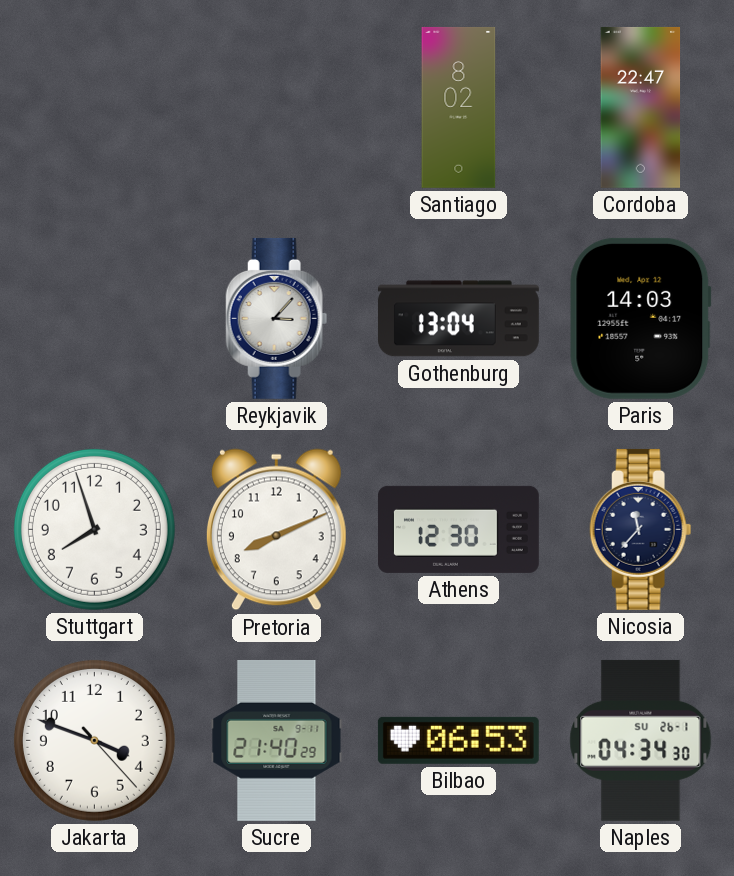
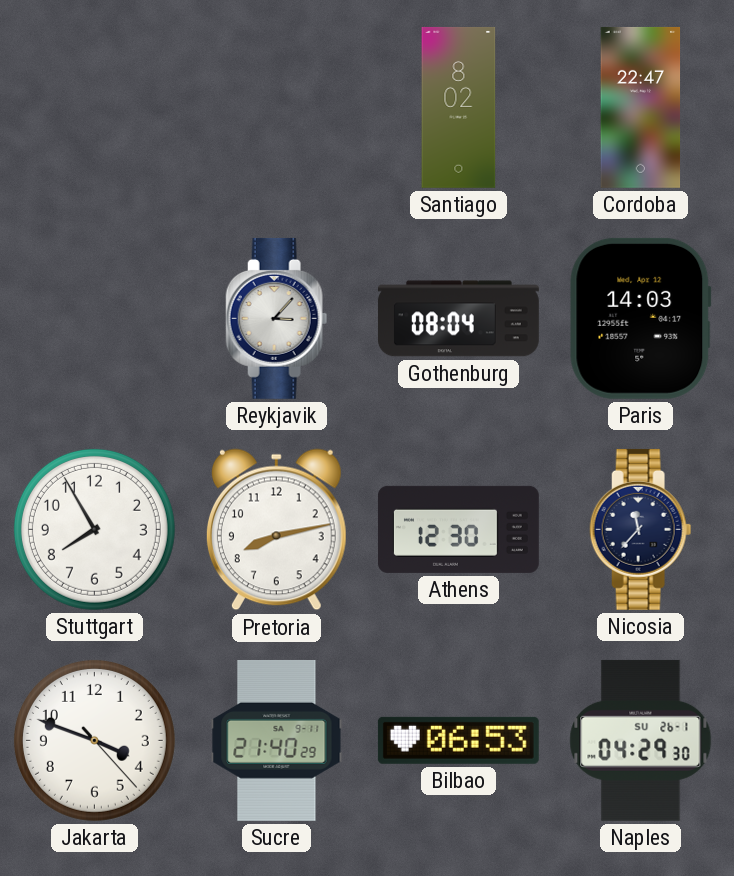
Gothenburg: 13:04 -> 08:04
Stuttgart: 7:57 -> 7:55
Pretoria: 8:11 -> 8:13
Naples: 04:34 -> 04:29
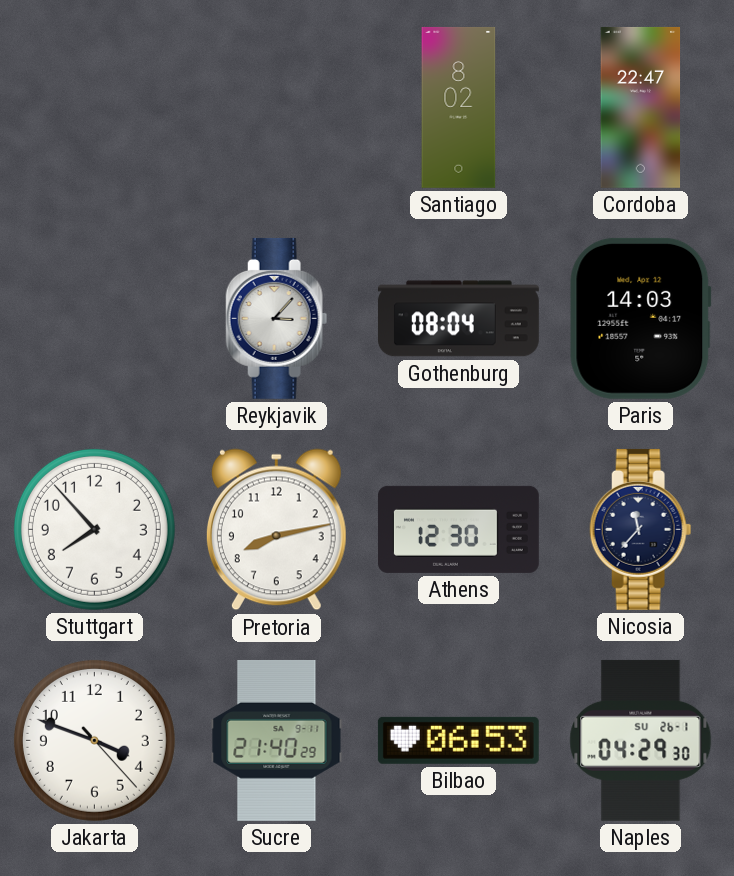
Stuttgart: 7:55 -> 7:53
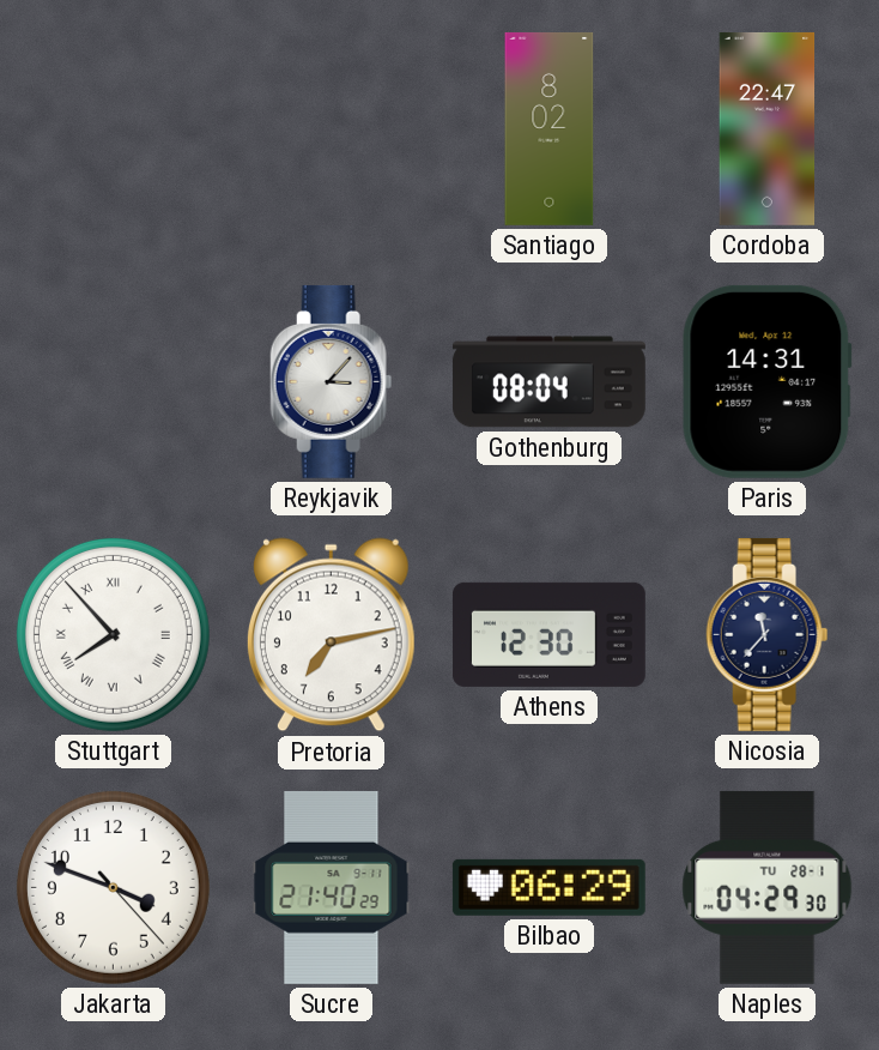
Paris: 14:03 -> 14:31
Stuttgart numerals: Arabic -> Roman
Pretoria: 8:13 -> 7:13
Bilbao: 06:53 -> 06:29
Naples date: SU 26-1 -> TU 28-1
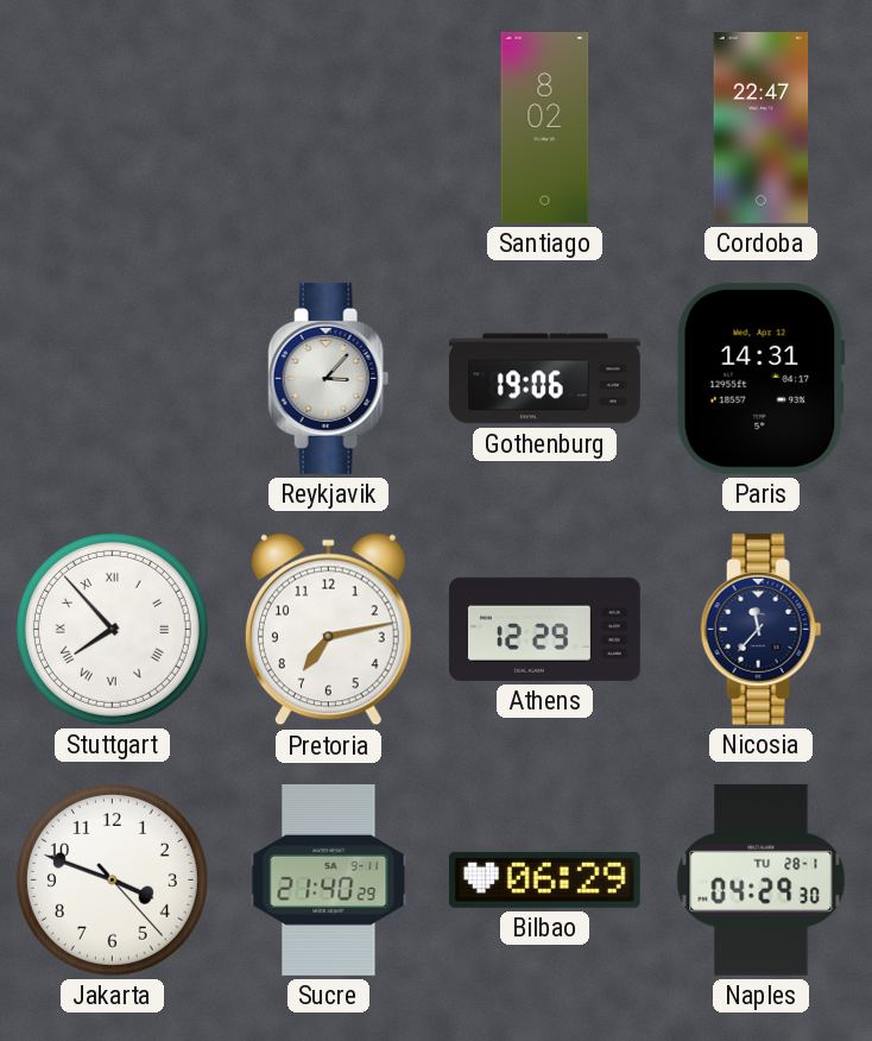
Gothenburg: 08:04 -> 19:06
Athens: 12:30 -> 12:29
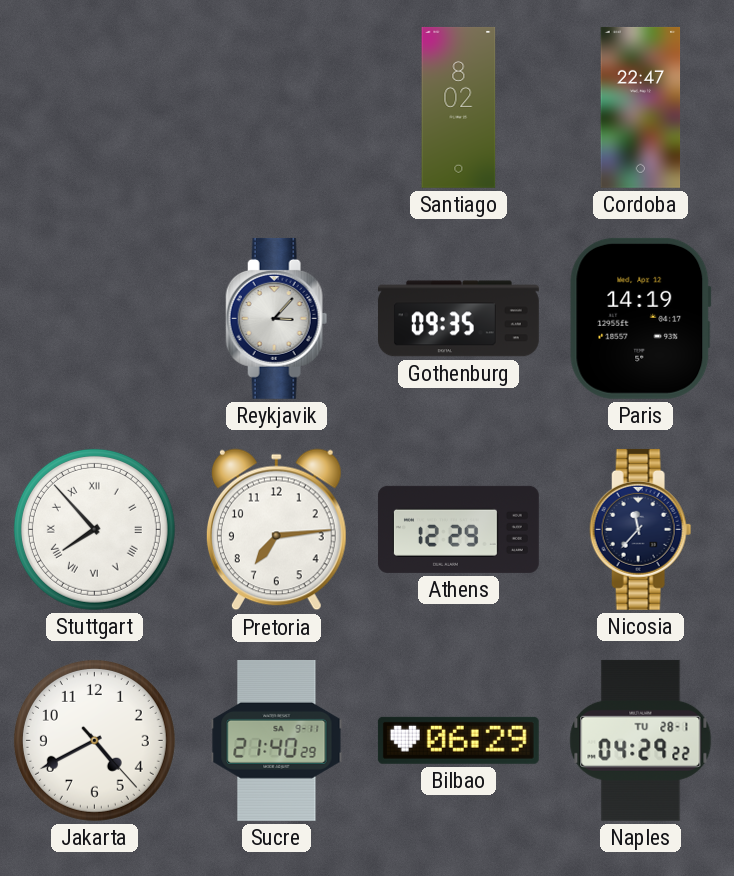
Gothenburg: 19:06 -> 09:35
Paris: 14:31 -> 14:19
Pretoria: 7:13 -> 7:14
Jakarta: 3:48 -> 4:40
Naples: 04:29:30 -> 04:29:22
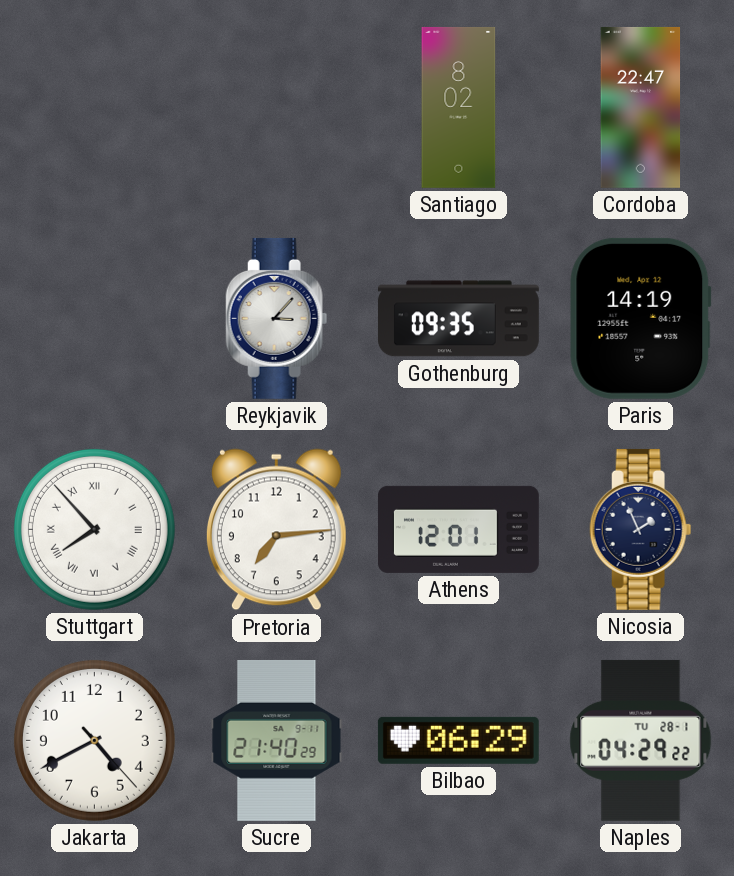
Athens: 12:29 -> 12:01
Nicosia: 11:37 -> 1:56
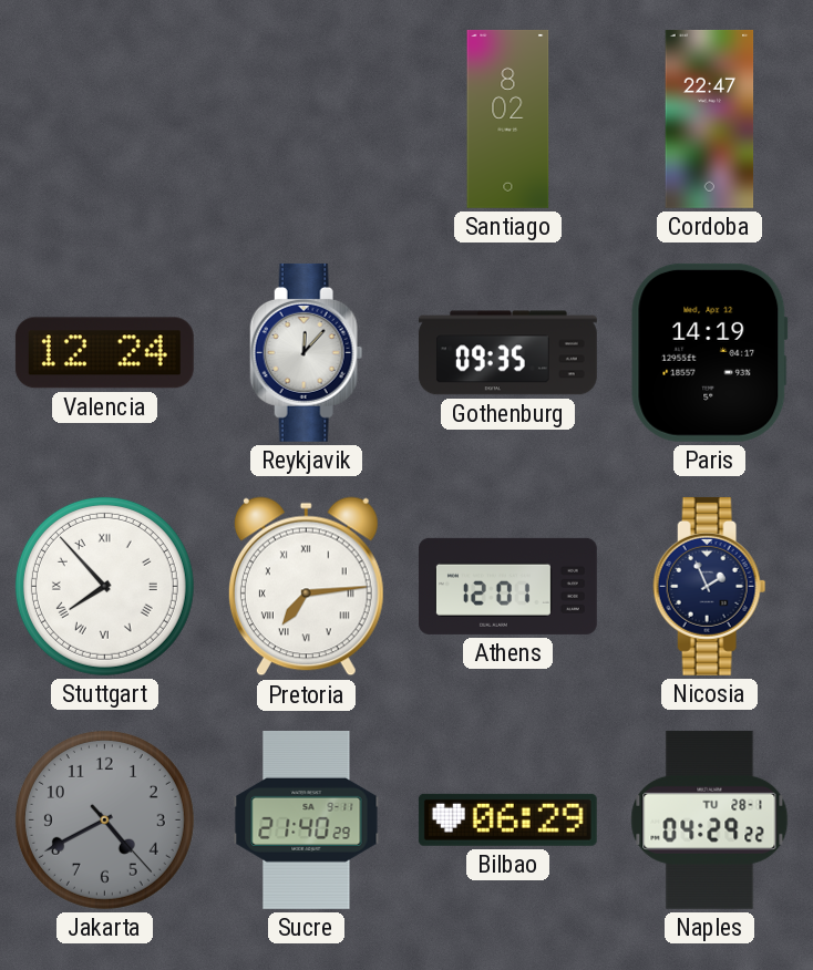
Valencia: none -> 12:24
Reykjavik: 3:07 -> 12:07
Pretoria numerals: Arabic -> Roman
Jakarta dial: white -> grey
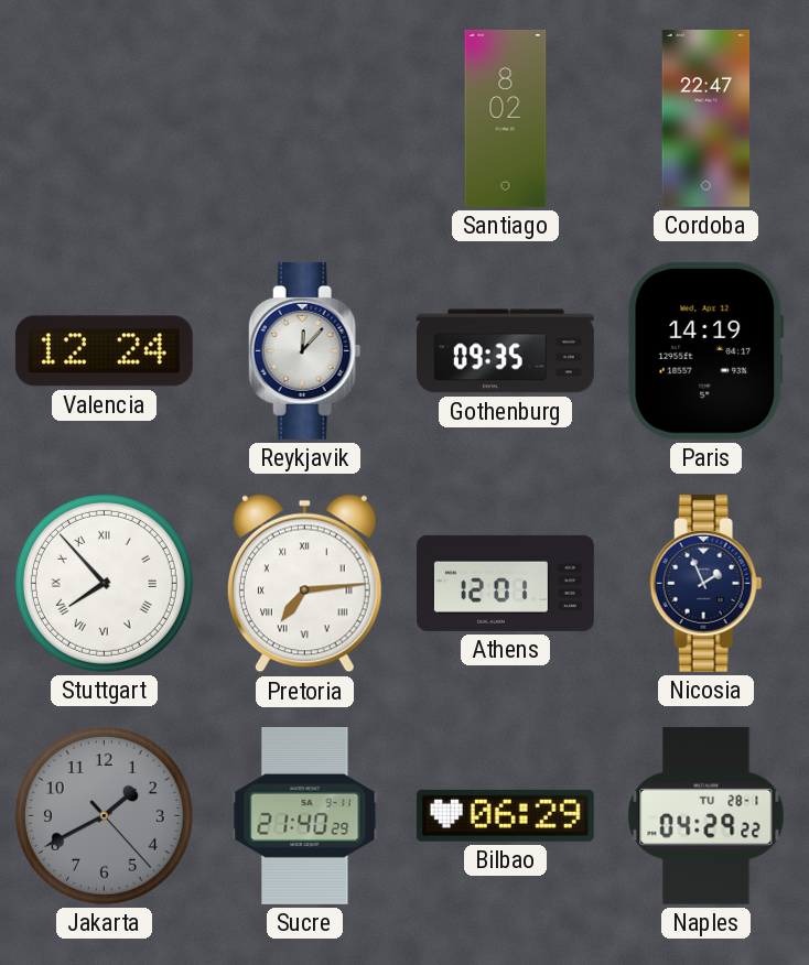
Jakarta: 4:40 -> 1:40
